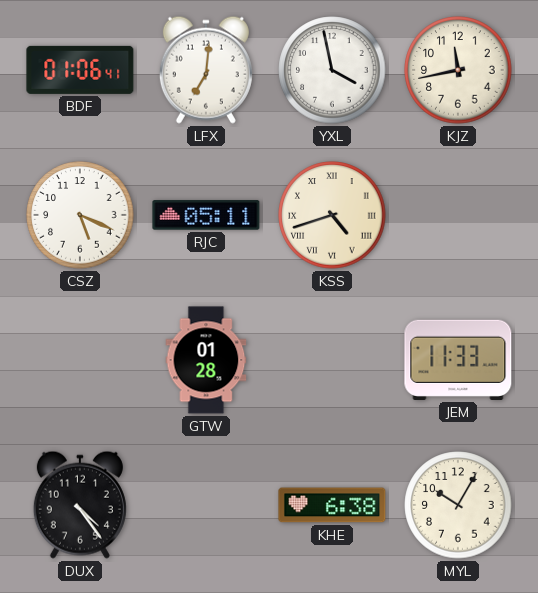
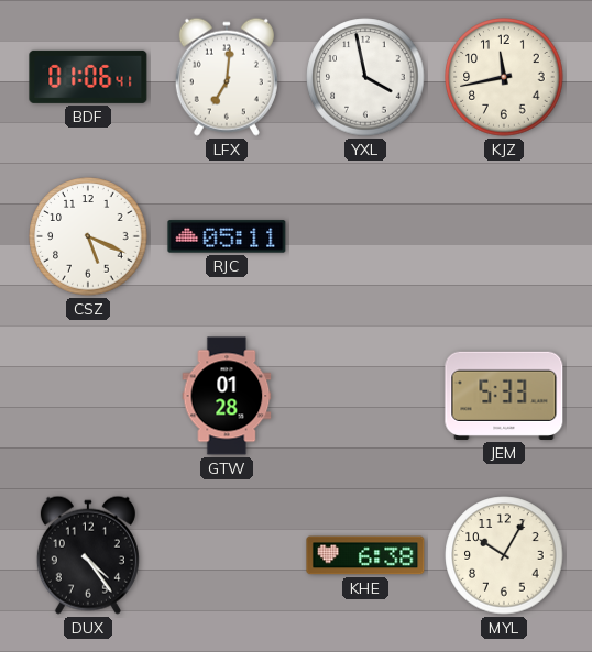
KSS: 4:42 -> none
JEM: 11:33 -> 5:33
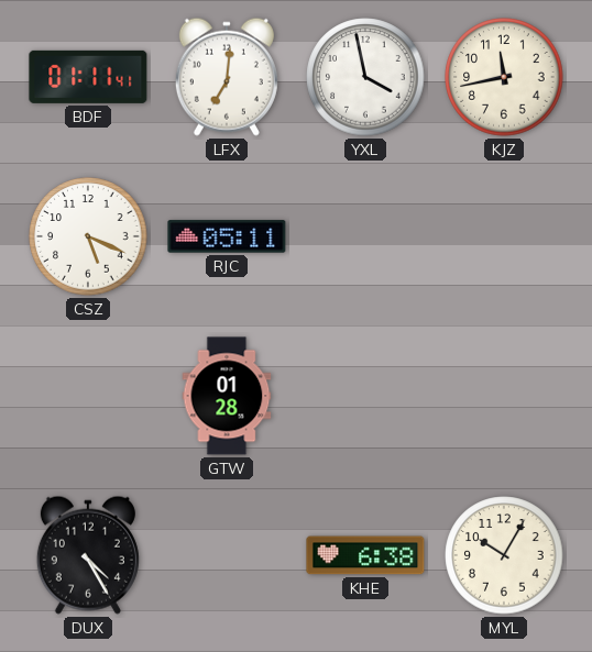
BDF: 01:06 -> 01:11
JEM: 5:33 -> none
DUX: 4:24 -> 4:25
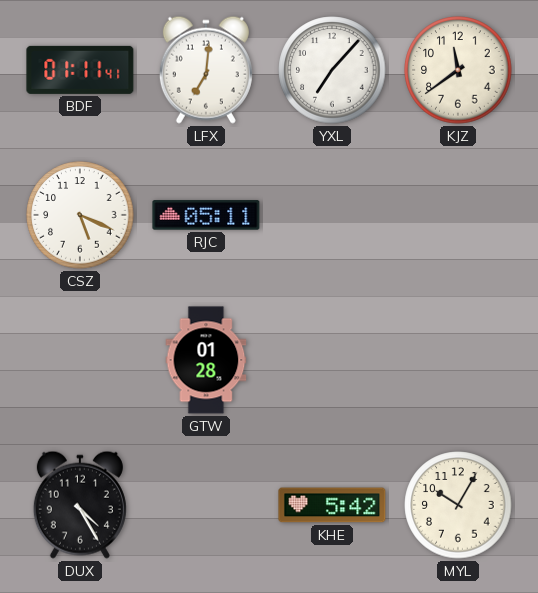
YXL: 3:58 -> 7:07
KJZ: 11:43 -> 11:39
KHE: 6:38 -> 5:42
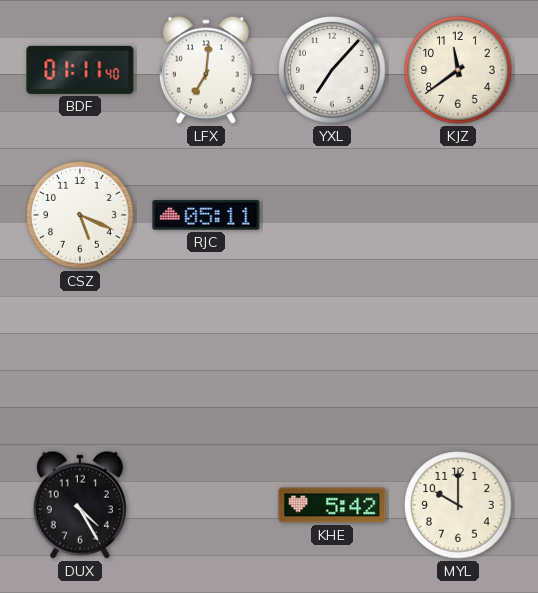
BDF: 01:11:41 -> 01:11:40
GTW: 01:28 -> none
MYL: 10:05 -> 10:00
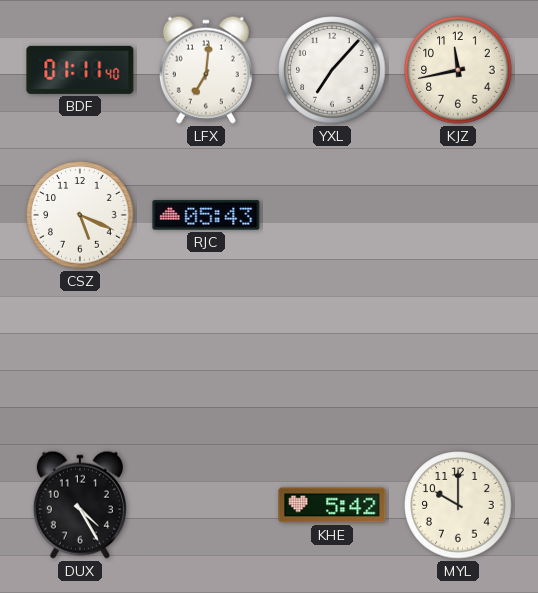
KJZ: 11:39 -> 11:43
RJC: 05:11 -> 05:43
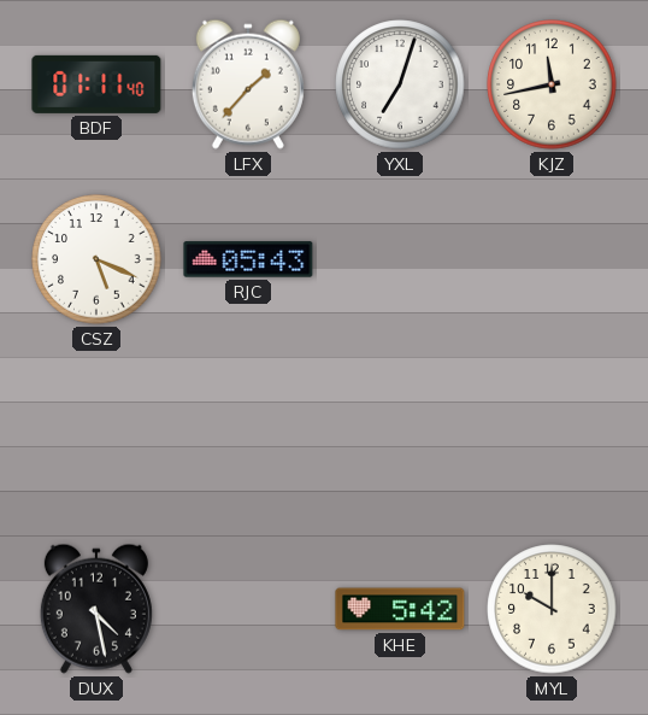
LFX: 7:01 -> 1:37
YXL: 7:07 -> 7:03
DUX: 4:25 -> 4:28
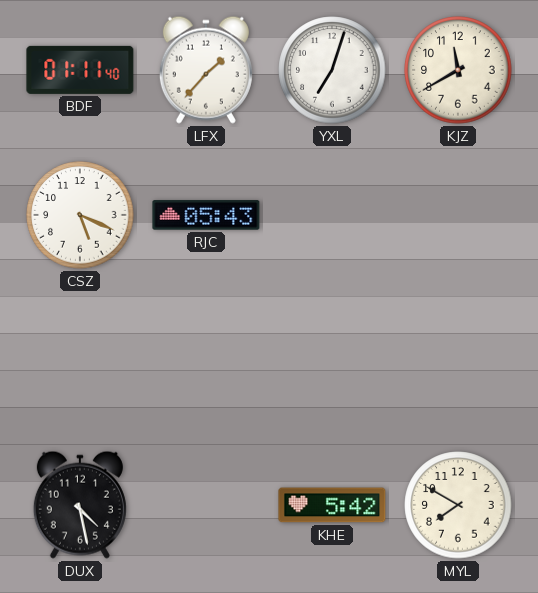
KJZ: 11:43 -> 11:40
MYL: 10:00 -> 7:50
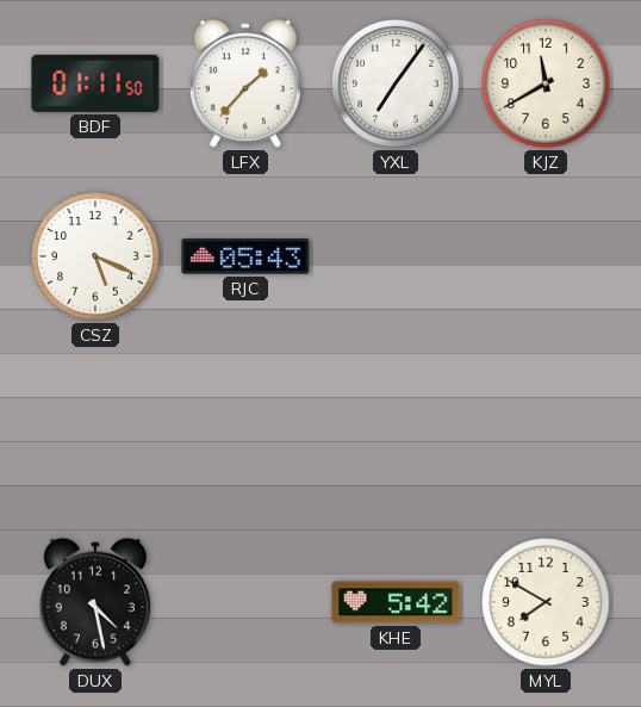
BDF: 01:11:40 -> 01:11:50
YXL: 7:03 -> 7:06
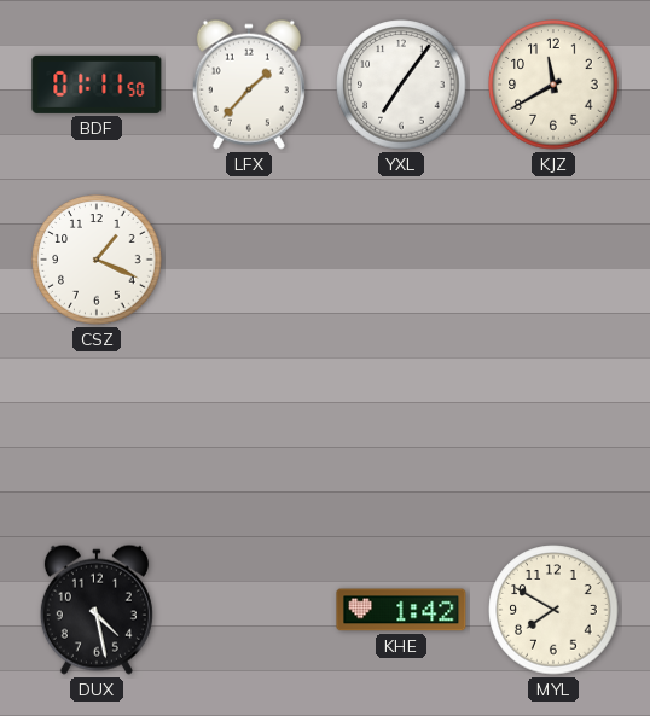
CSZ: 5:19 -> 1:19
RJC: 05:43 -> none
KHE: 5:42 -> 1:42
